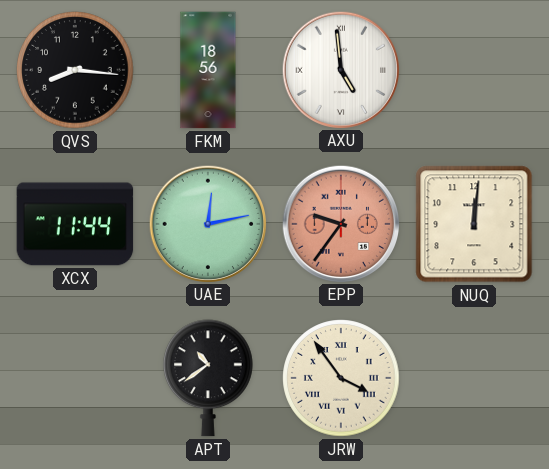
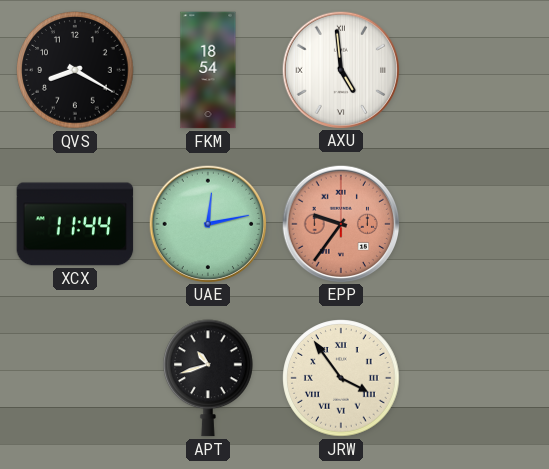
QVS: 8:16 -> 8:20
FKM: 18:56 -> 18:54
NUQ: 12:01 -> none
APT: 10:39 -> 10:42
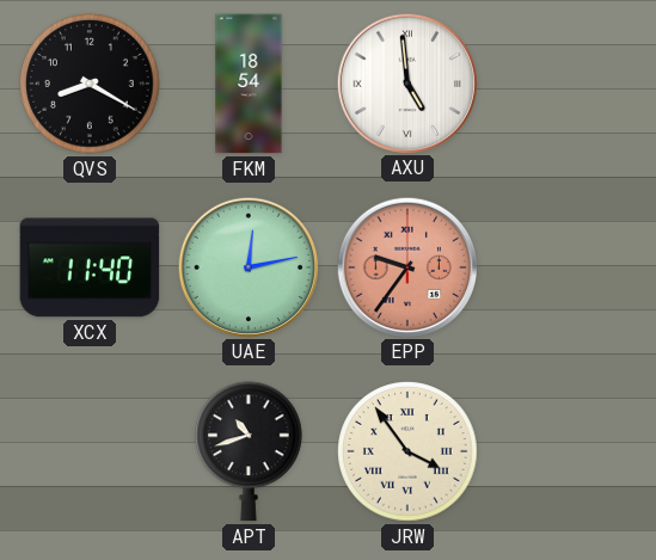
XCX: 11:44 -> 11:40
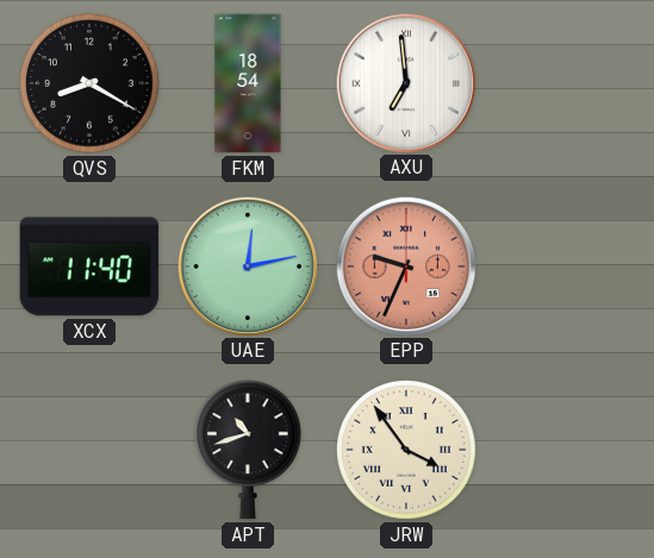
AXU: 4:59 -> 6:59
EPP: 9:36 -> 9:34
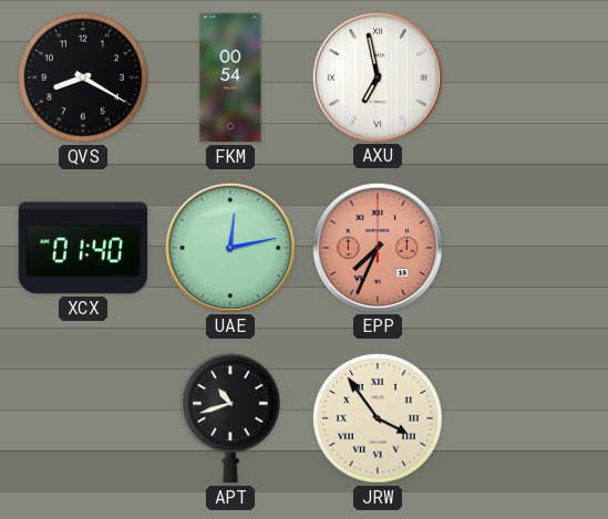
FKM: 18:54 -> 00:54
AXU: 6:59 -> 6:58
XCX: 11:40 -> 01:40
EPP: 9:34 -> 7:34
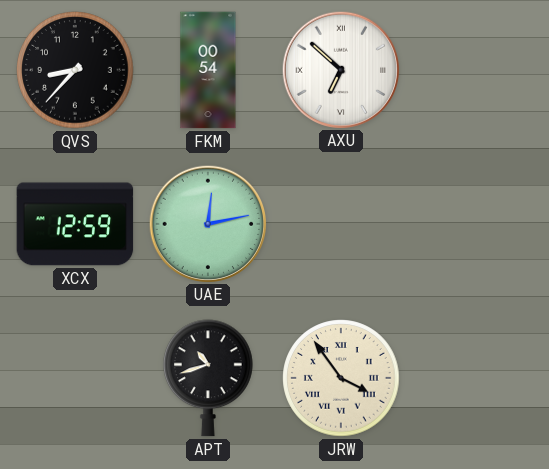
QVS: 8:20 -> 8:37
AXU: 6:58 -> 6:52
XCX: 01:40 -> 12:59
EPP: 7:34 -> none
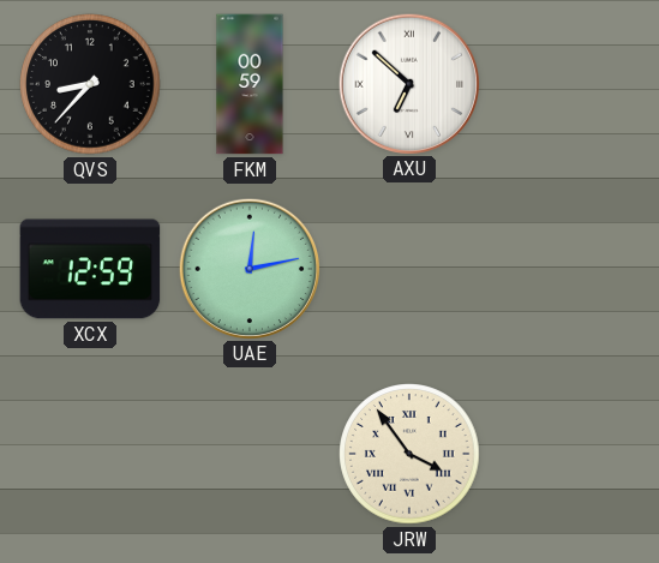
FKM: 00:54 -> 00:59
APT: 10:42 -> none
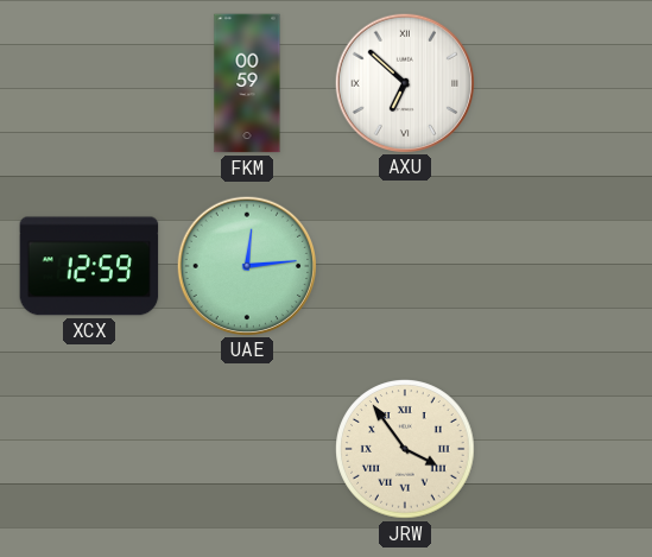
QVS: 8:37 -> none
UAE: 12:13 -> 12:14
